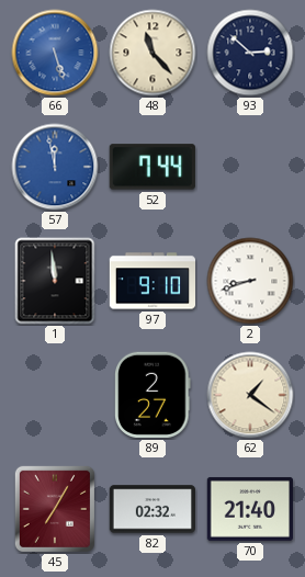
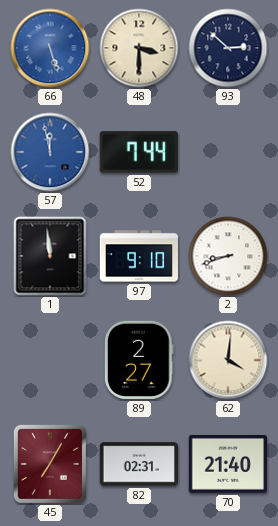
48: 11:23 -> 3:30
62: 1:21 -> 4:01
82: 02:32 -> 02:31
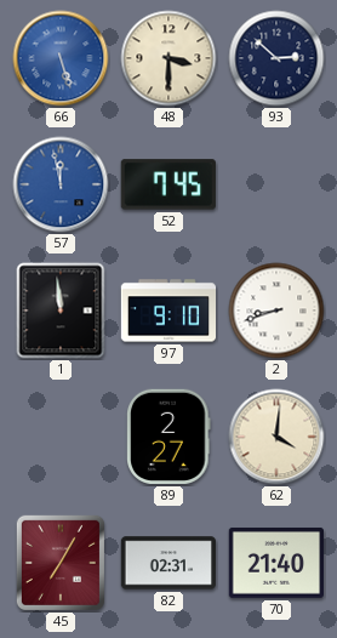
52: 7:44 -> 7:45
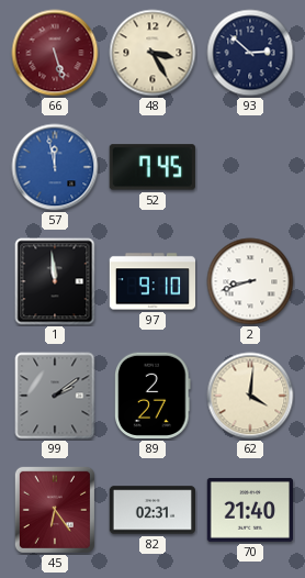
66 dial: blue -> burgundy
48: 3:30 -> 3:25
99: none -> 2:09
45: 7:05 -> 6:24
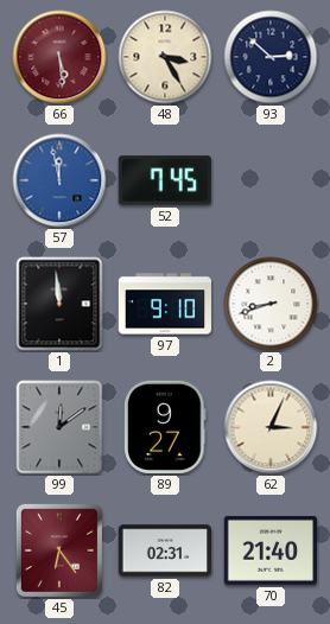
66: 5:27 -> 5:29
99: 2:09 -> 12:09
89: 2:27 -> 9:27
62: 4:01 -> 3:04
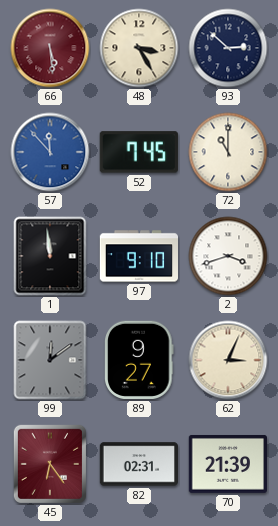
57: 11:58 -> 11:53
72: none -> 11:00
2: 8:42 -> 3:42
70: 21:40 -> 21:39
